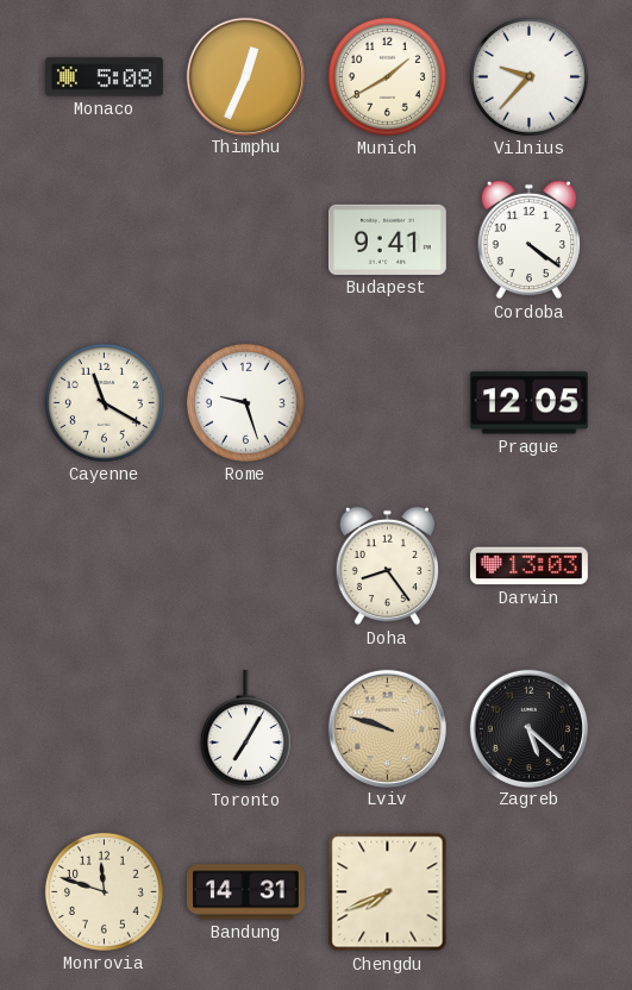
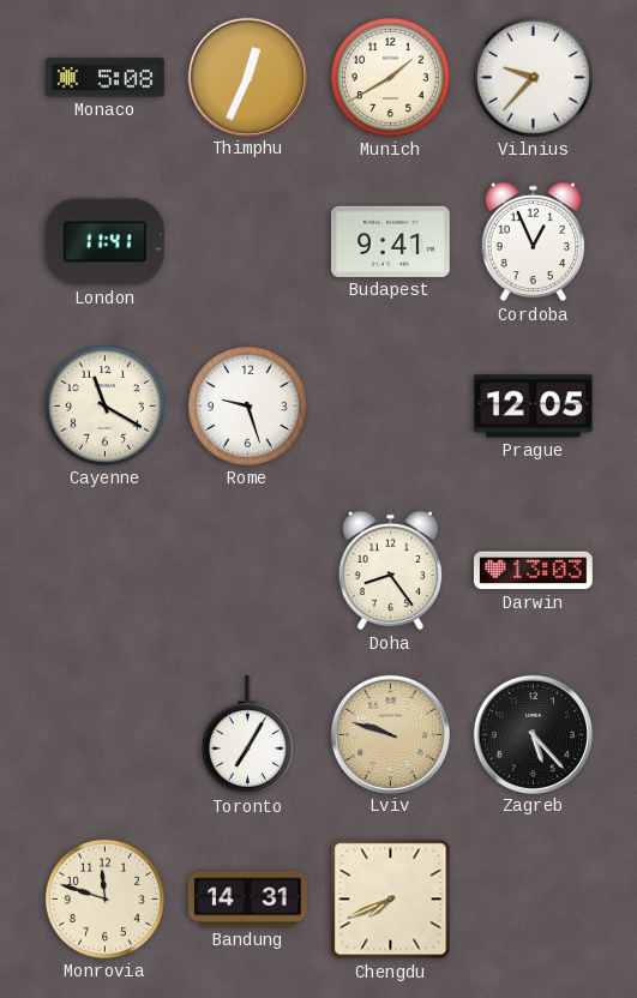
London: none -> 11:41
Cordoba: 4:21 -> 12:56
Zagreb: 5:22 -> 5:23
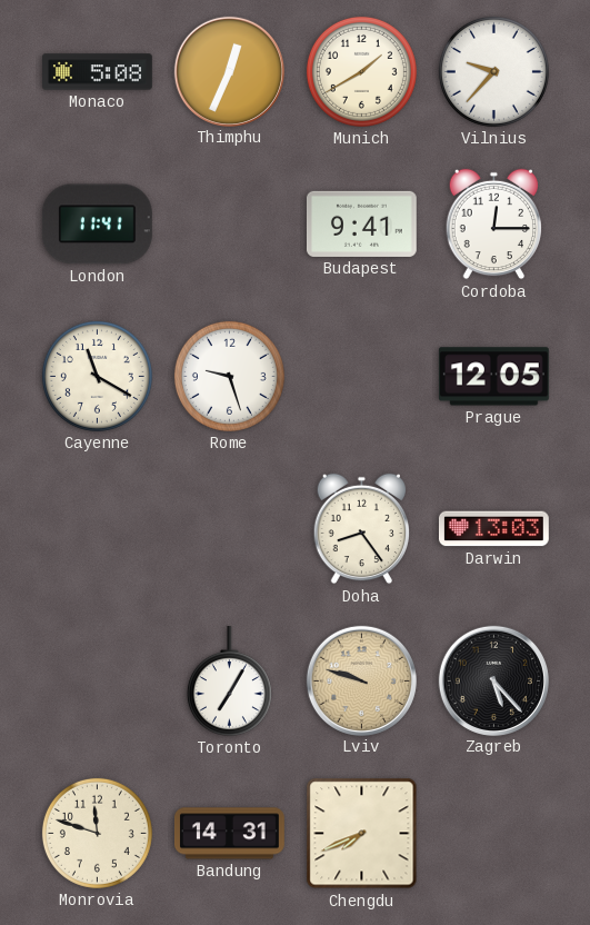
Cordoba: 12:56 -> 12:15
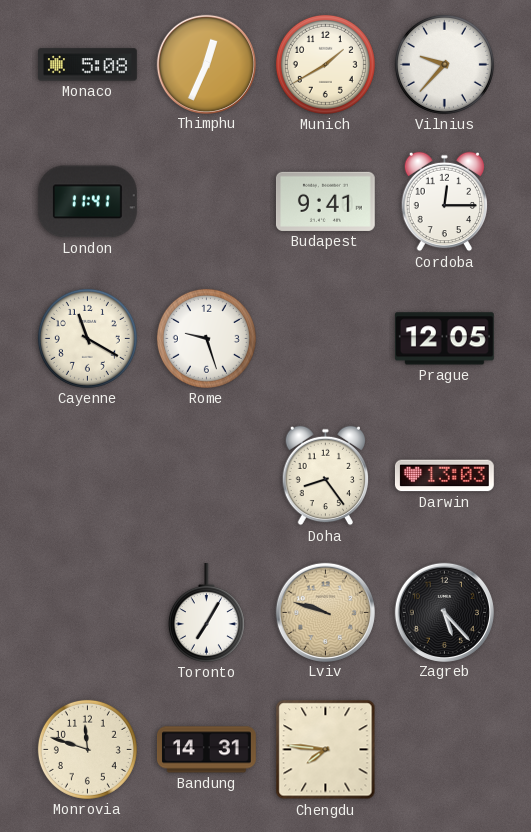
Chengdu: 7:41 -> 7:46
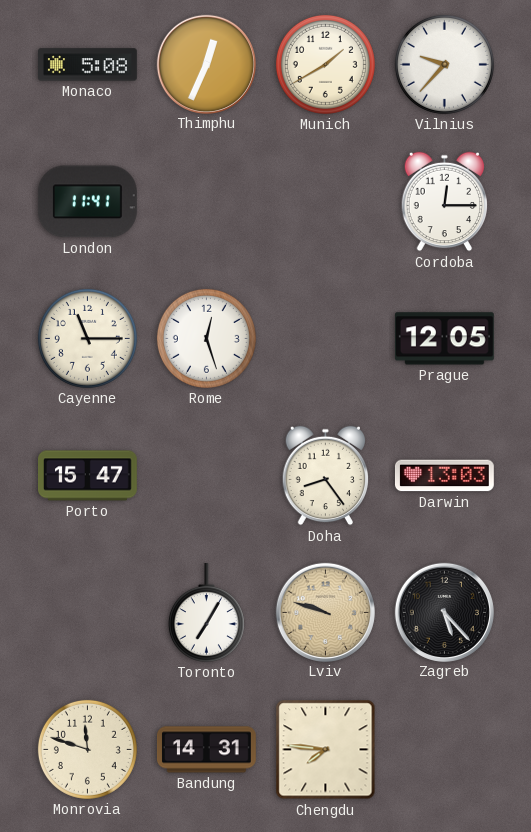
Budapest: 9:41 -> none
Cayenne: 11:20 -> 11:15
Rome: 9:27 -> 12:27
Porto: none -> 15:47
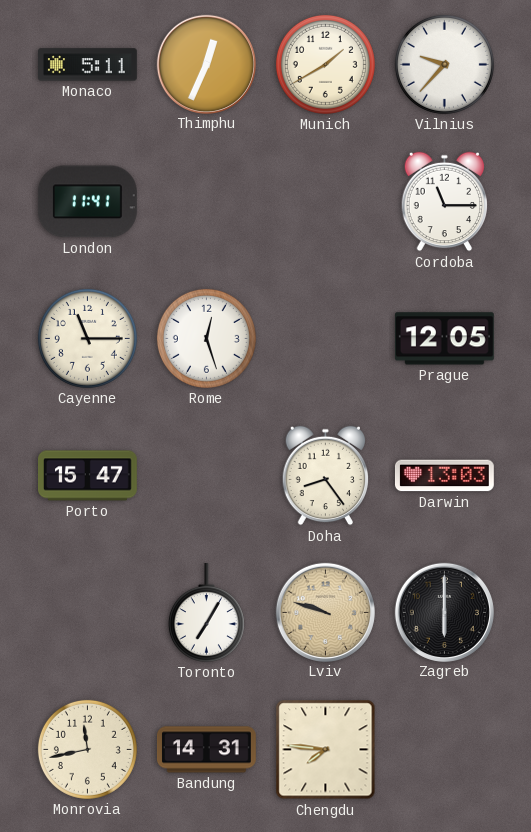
Monaco: 5:08 -> 5:11
Cordoba: 12:15 -> 11:15
Zagreb: 5:23 -> 6:00
Monrovia: 11:48 -> 11:43
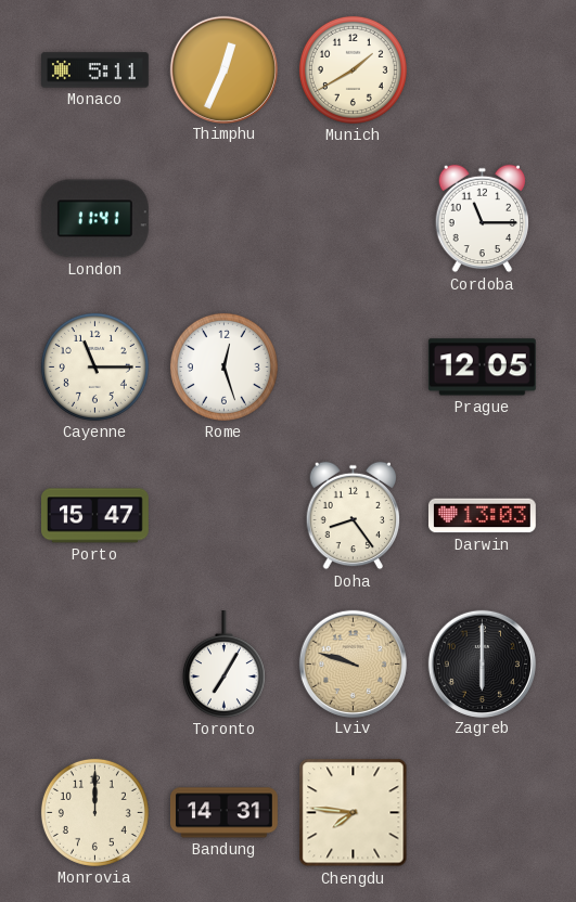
Vilnius: 9:37 -> none
Monrovia: 11:43 -> 12:00
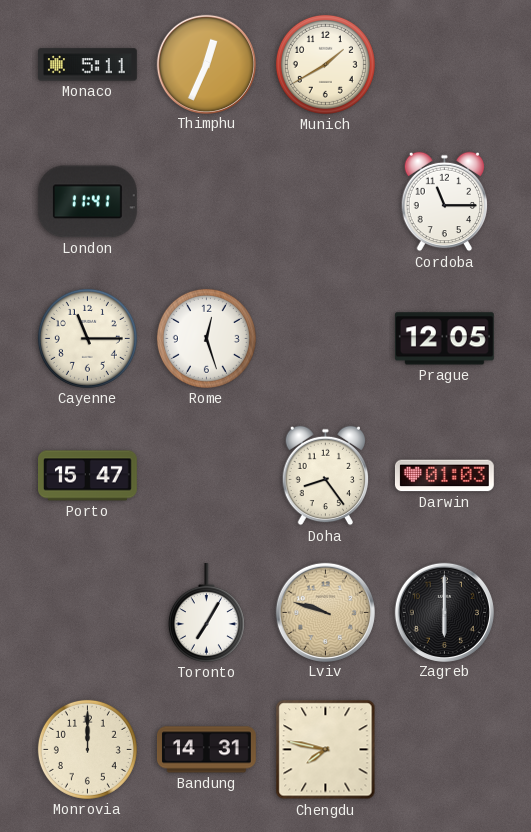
Darwin: 13:03 -> 01:03
Chengdu: 7:46 -> 7:47
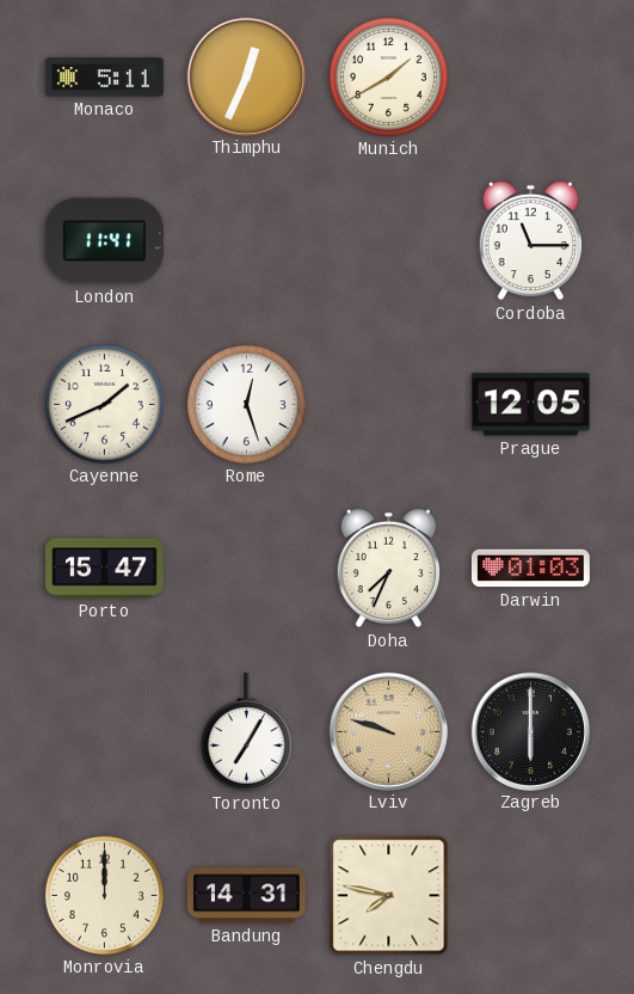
Cayenne: 11:15 -> 1:41
Doha: 8:24 -> 7:34
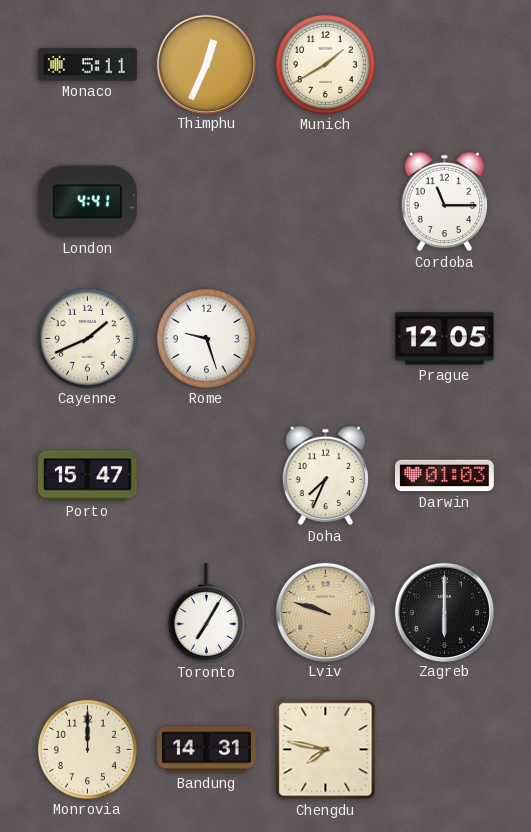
London: 11:41 -> 4:41
Rome: 12:27 -> 9:27
